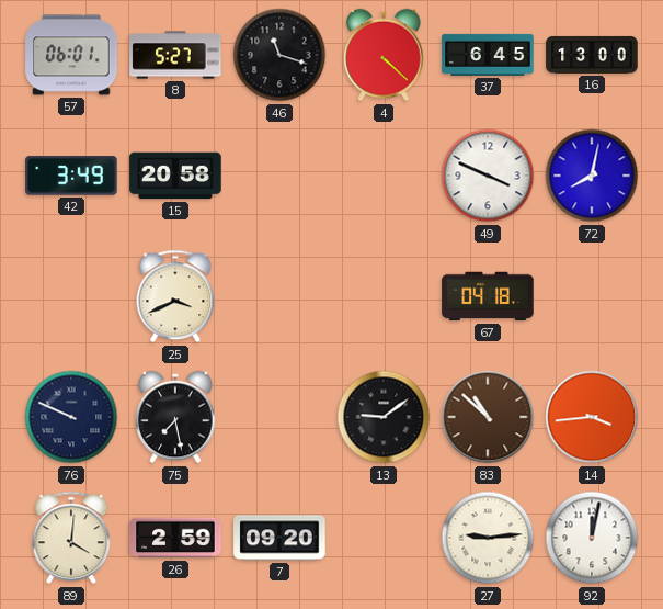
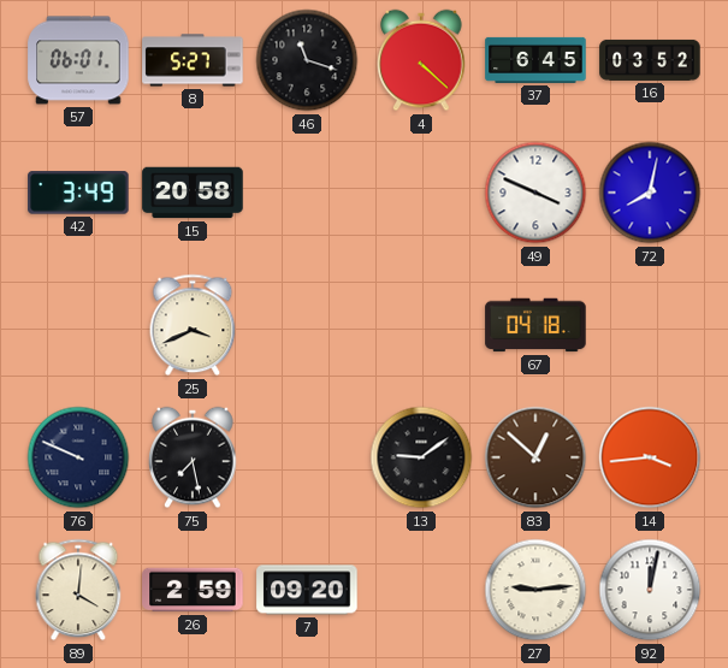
16: 13:00 -> 03:52
83: 10:52 -> 12:52
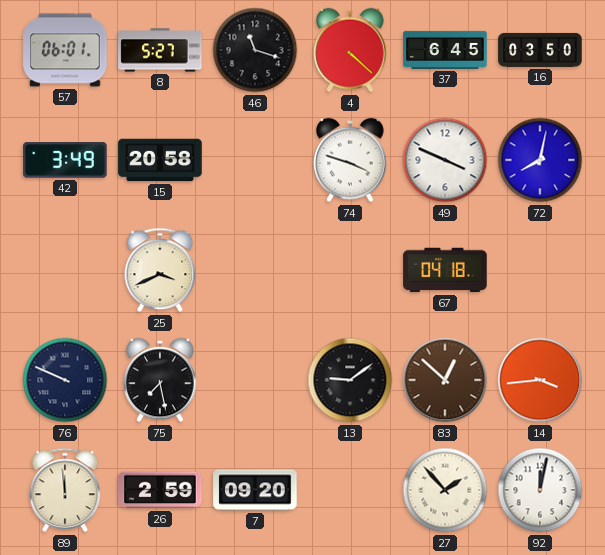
16: 03:52 -> 03:50
74: none -> 3:48
89: 4:01 -> 11:59
27: 9:14 -> 1:53
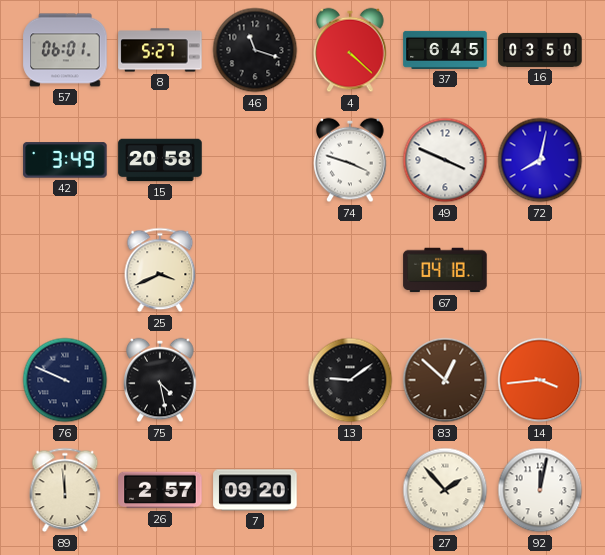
75: 7:28 -> 4:28
26: 2:59 -> 2:57
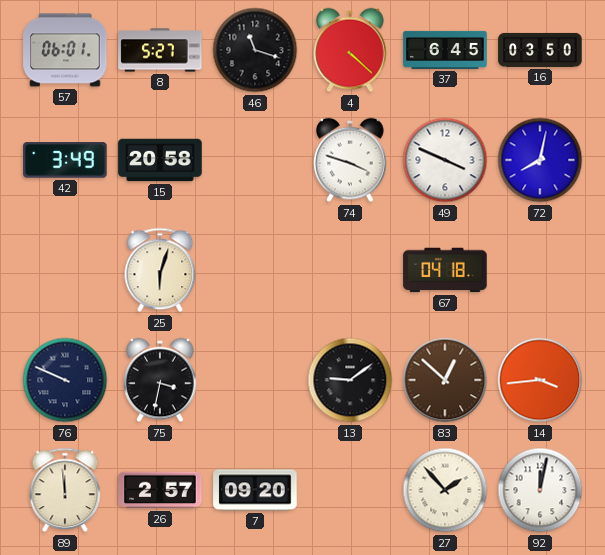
25: 3:41 -> 6:03
75: 4:28 -> 3:32
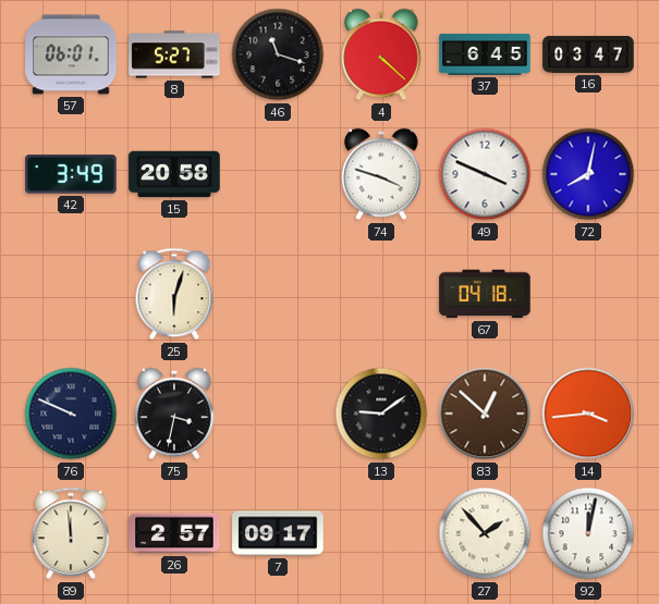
16: 03:50 -> 03:47
7: 09:20 -> 09:17
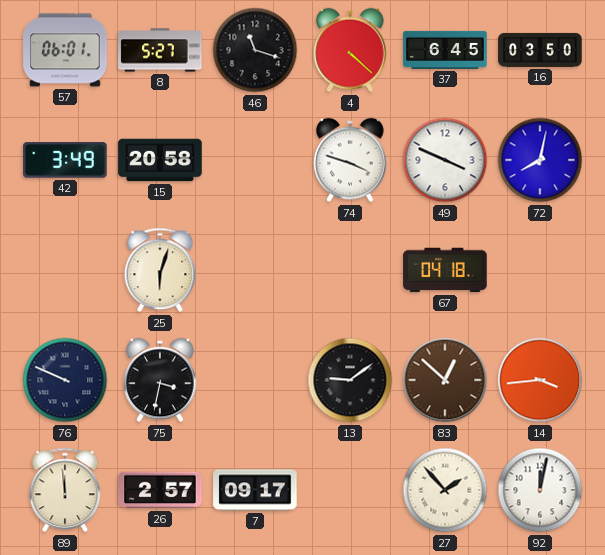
16: 03:47 -> 03:50
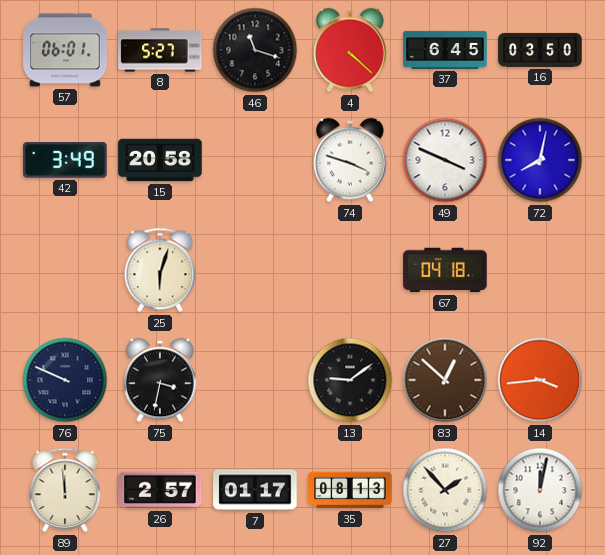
7: 09:17 -> 01:17
35: none -> 08:13
